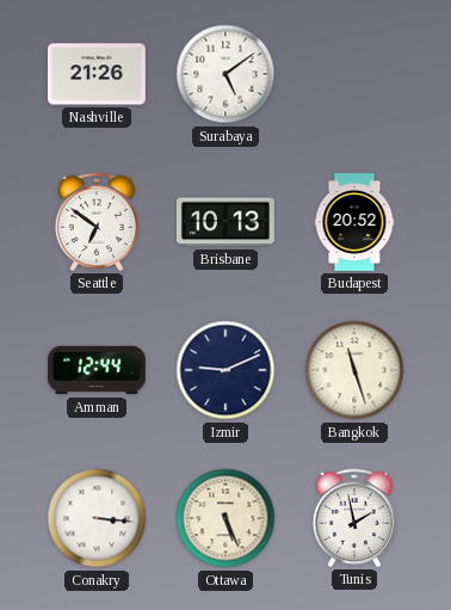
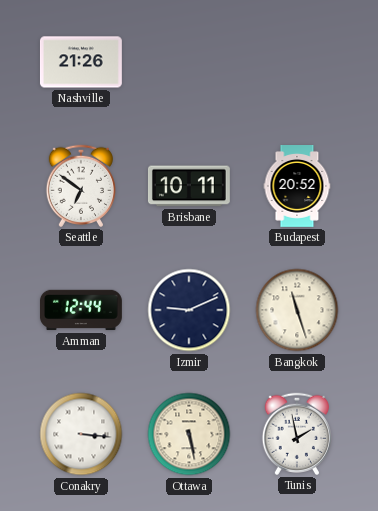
Surabaya: 5:09 -> none
Brisbane: 10:13 -> 10:11
Ottawa: 5:26 -> 5:28
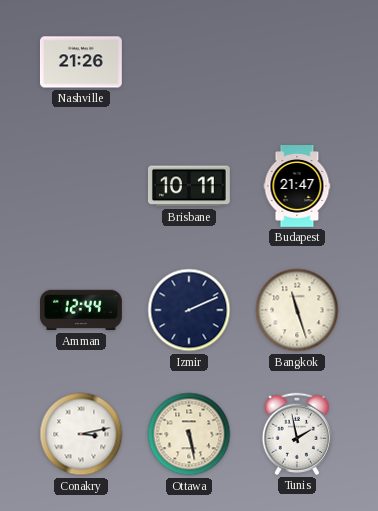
Seattle: 6:51 -> none
Budapest: 20:52 -> 21:47
Izmir: 9:11 -> 2:11
Conakry: 3:16 -> 3:13
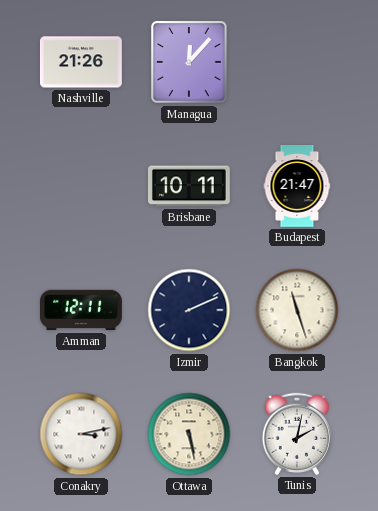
Managua: none -> 12:07
Amman: 12:44 -> 12:11
Tunis: 1:58 -> 2:02
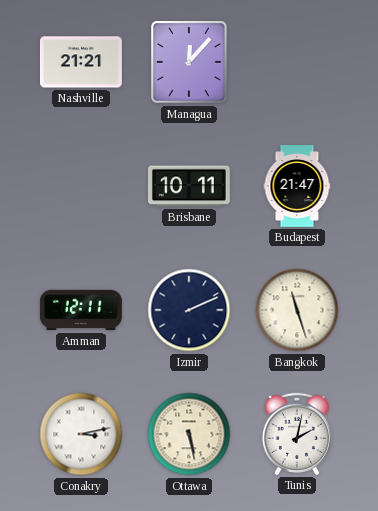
Nashville: 21:26 -> 21:21
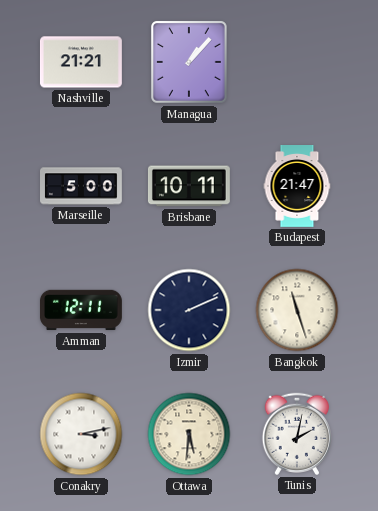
Managua: 12:07 -> 1:07
Marseille: none -> 5:00
Ottawa: 5:28 -> 5:31
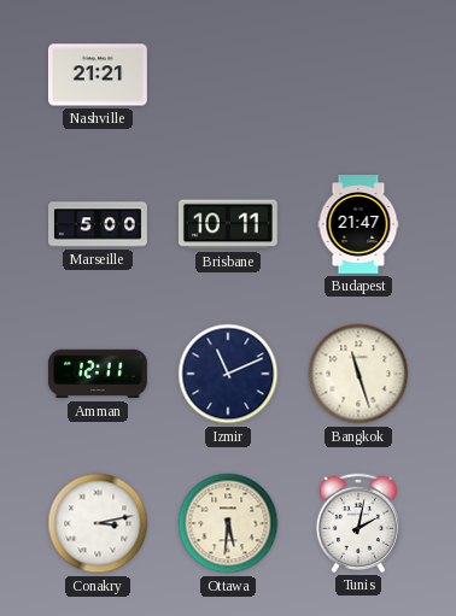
Managua: 1:07 -> none
Izmir: 2:11 -> 11:11
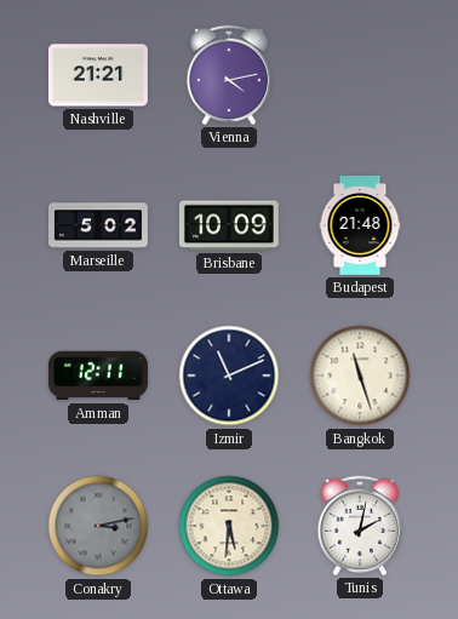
Vienna: none -> 4:13
Marseille: 5:00 -> 5:02
Brisbane: 10:11 -> 10:09
Budapest: 21:47 -> 21:48
Conakry dial: white -> grey
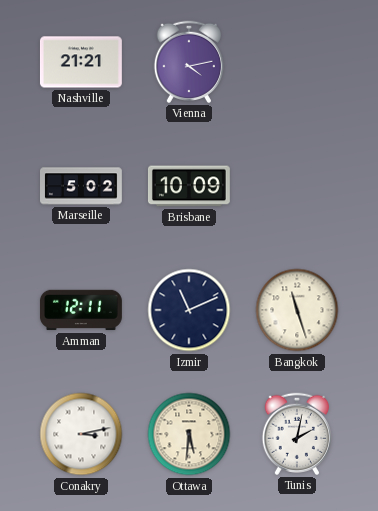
Budapest: 21:48 -> none
Conakry dial: grey -> white
